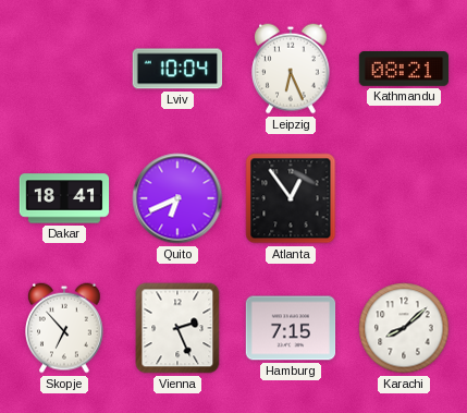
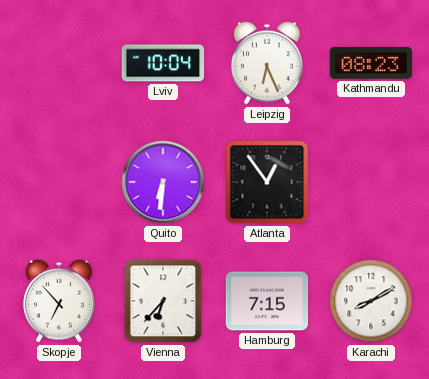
Kathmandu: 08:21 -> 08:23
Dakar: 18:41 -> none
Quito: 6:41 -> 6:31
Vienna: 2:26 -> 6:37
Karachi: 8:08 -> 8:10
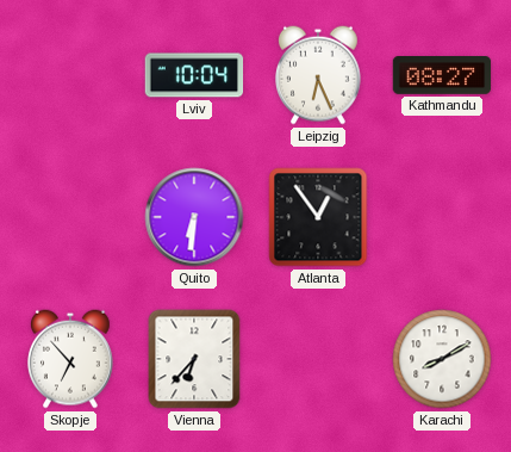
Kathmandu: 08:23 -> 08:27
Hamburg: 7:15 -> none
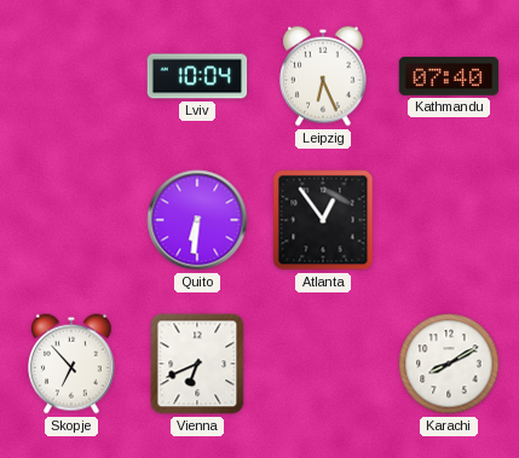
Kathmandu: 08:27 -> 07:40
Vienna: 6:37 -> 6:41
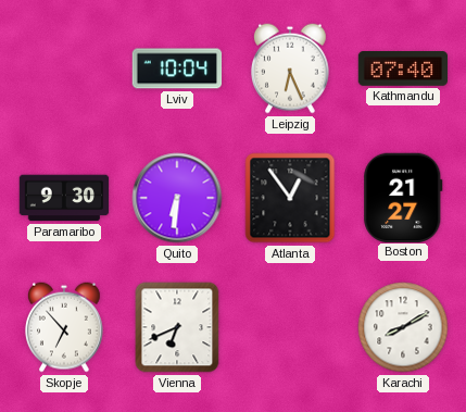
Paramaribo: none -> 9:30
Boston: none -> 21:27
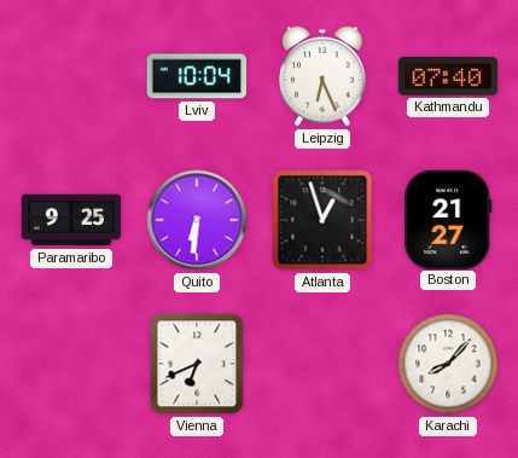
Paramaribo: 9:30 -> 9:25
Atlanta: 12:54 -> 12:57
Skopje: 6:53 -> none
Karachi: 8:10 -> 8:07
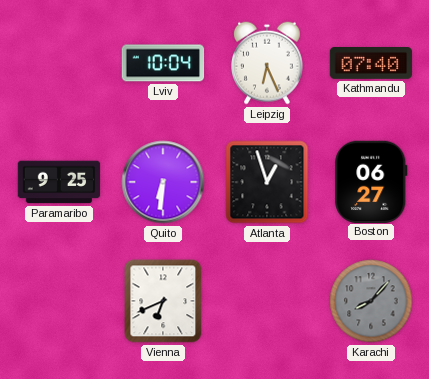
Boston: 21:27 -> 06:27
Karachi dial: white -> grey
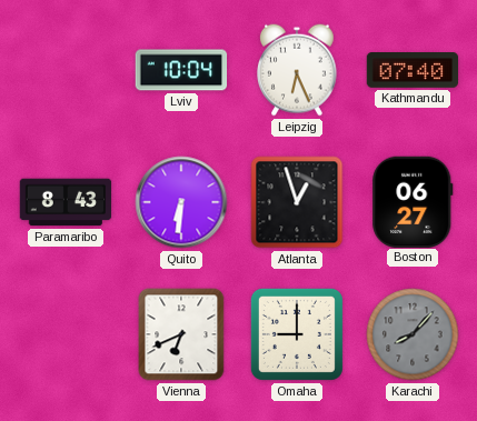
Paramaribo: 9:25 -> 8:43
Omaha: none -> 9:00
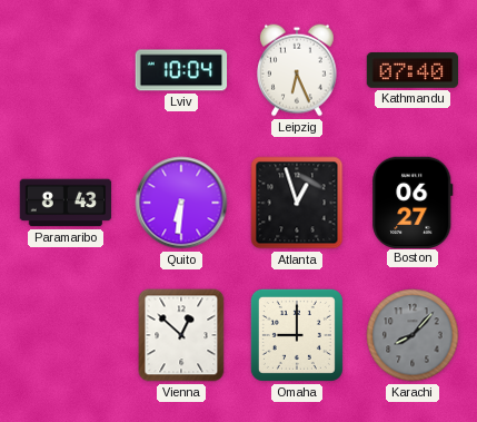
Vienna: 6:41 -> 12:52
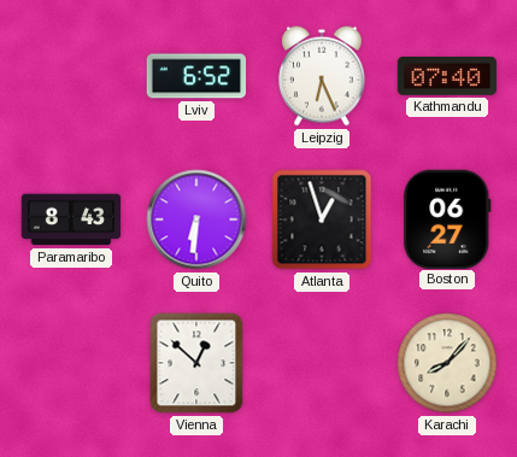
Lviv: 10:04 -> 6:52
Omaha: 9:00 -> none
Karachi dial: grey -> cream
